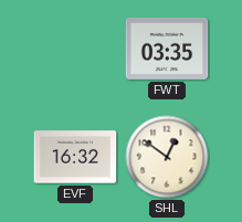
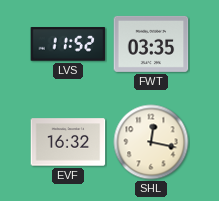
LVS: none -> 11:52
SHL: 12:51 -> 12:17
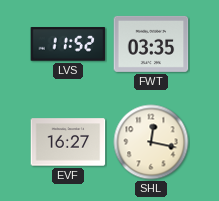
EVF: 16:32 -> 16:27
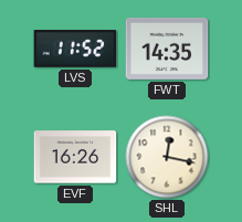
FWT: 03:35 -> 14:35
EVF: 16:27 -> 16:26
